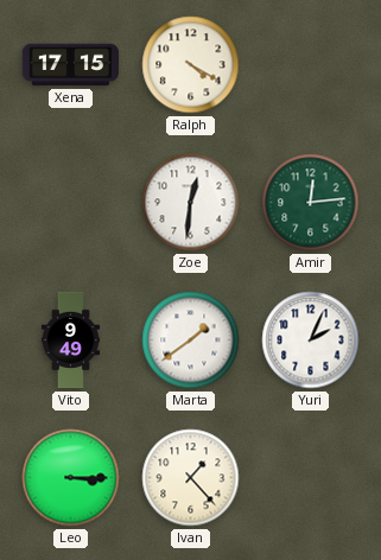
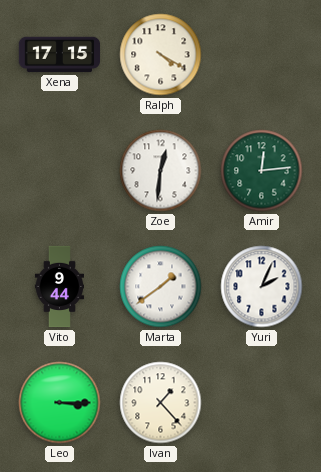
Vito: 9:49 -> 9:44
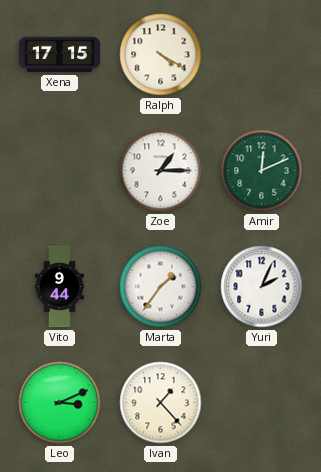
Zoe: 12:31 -> 1:15
Amir: 12:14 -> 12:11
Marta: 1:39 -> 1:36
Leo: 3:15 -> 3:11
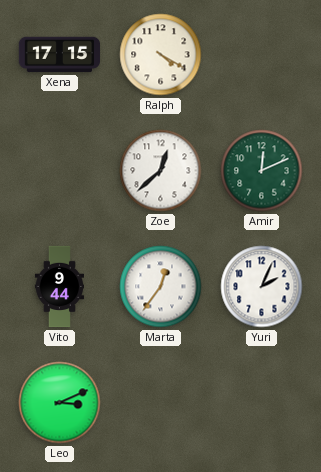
Zoe: 1:15 -> 12:38
Marta: 1:36 -> 12:36
Ivan: 1:23 -> none
